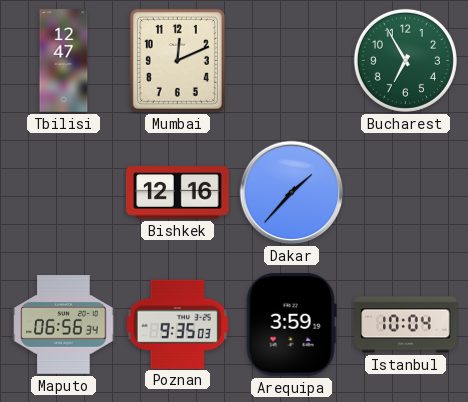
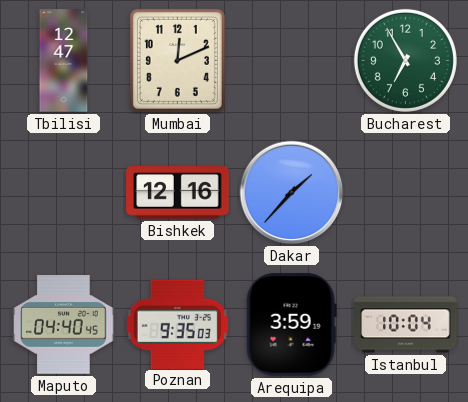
Maputo: 06:56 -> 04:40
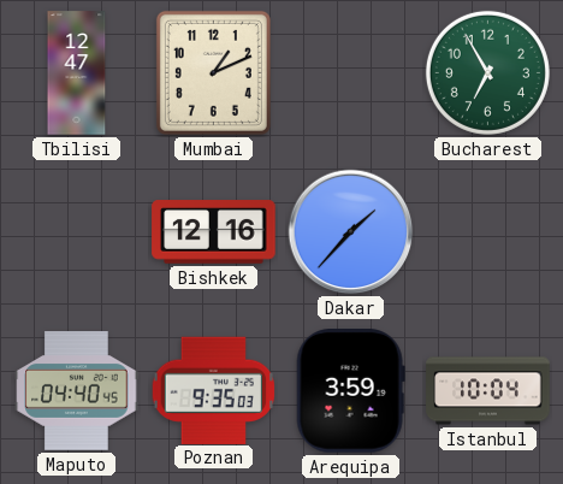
Mumbai: 12:11 -> 1:11
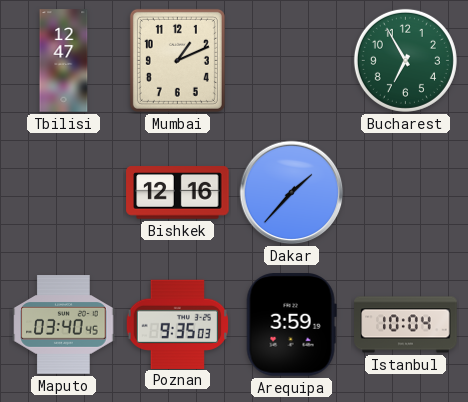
Maputo: 04:40 -> 03:40
